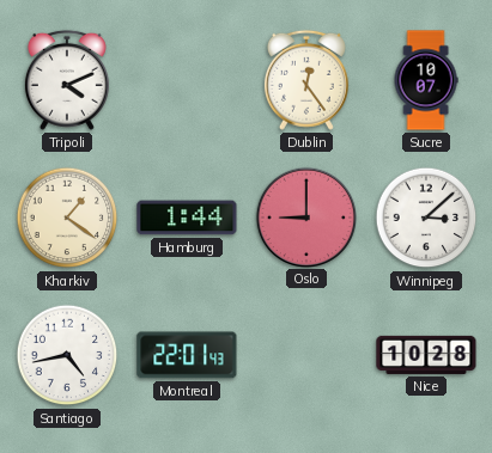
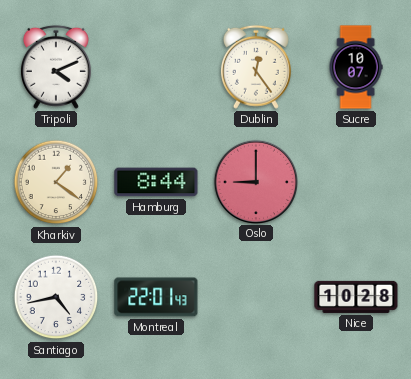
Hamburg: 1:44 -> 8:44
Winnipeg: 3:08 -> none
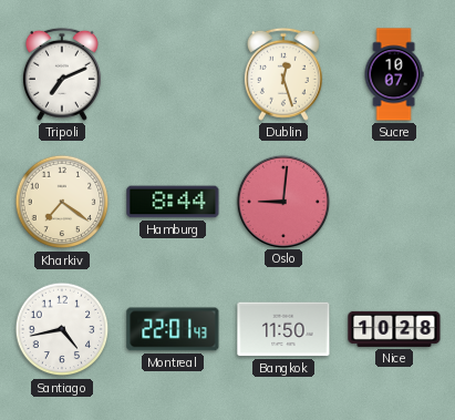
Tripoli: 4:11 -> 7:11
Dublin: 12:24 -> 12:27
Kharkiv: 1:21 -> 7:21
Oslo: 9:00 -> 9:01
Bangkok: none -> 11:50
